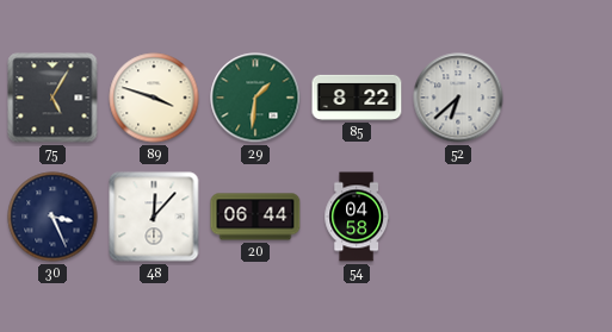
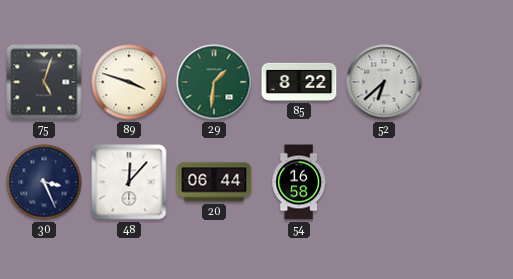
75: 5:05 -> 5:03
54: 04:58 -> 16:58
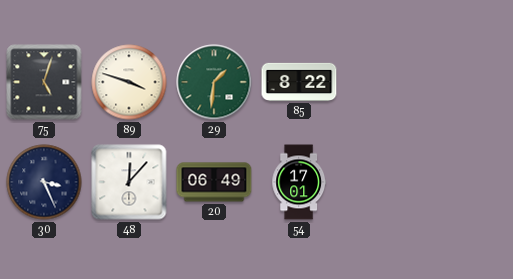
52: 6:38 -> none
20: 06:44 -> 06:49
54: 16:58 -> 17:01
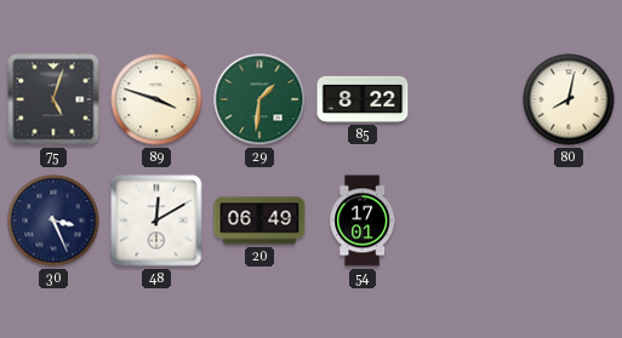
80: none -> 8:02
48: 12:07 -> 12:10
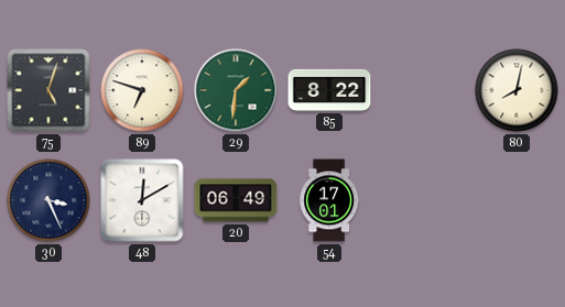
89: 3:48 -> 6:48
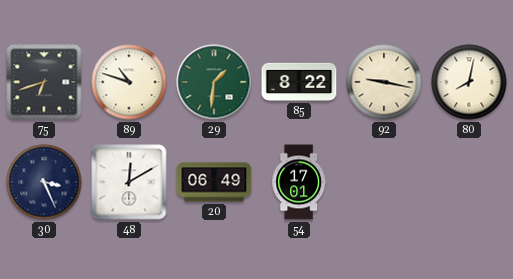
75: 5:03 -> 6:42
89: 6:48 -> 10:48
92: none -> 9:17
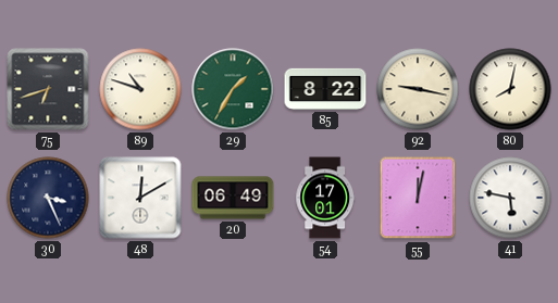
29: 1:31 -> 1:35
55: none -> 12:02
41: none -> 5:47
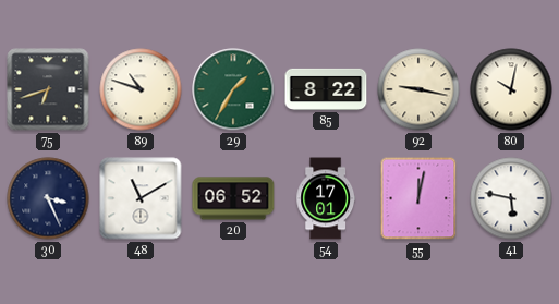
80: 8:02 -> 10:02
48: 12:10 -> 11:10
20: 06:49 -> 06:52
